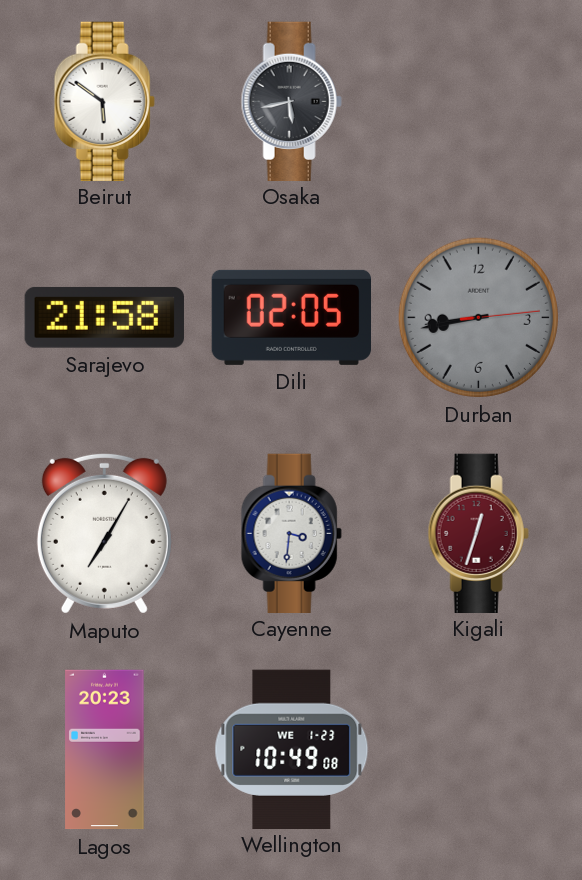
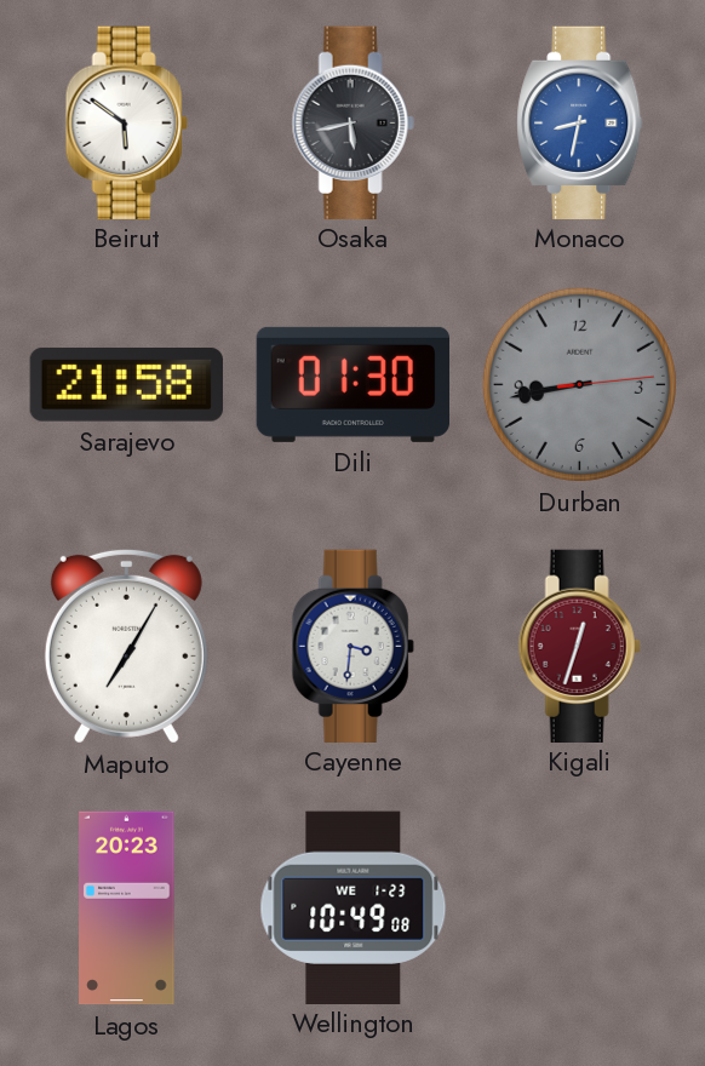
Monaco: none -> 8:32
Dili: 02:05 -> 01:30
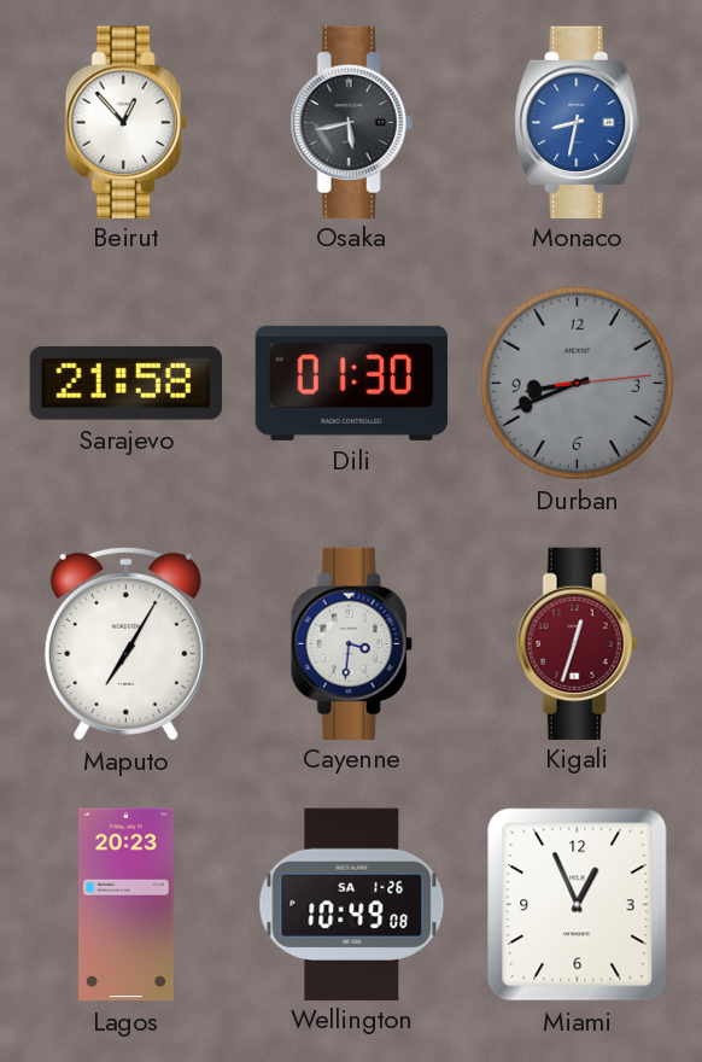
Beirut: 5:51 -> 12:53
Durban: 8:43 -> 8:41
Wellington date: WE 1-23 -> SA 1-26
Miami: none -> 12:56
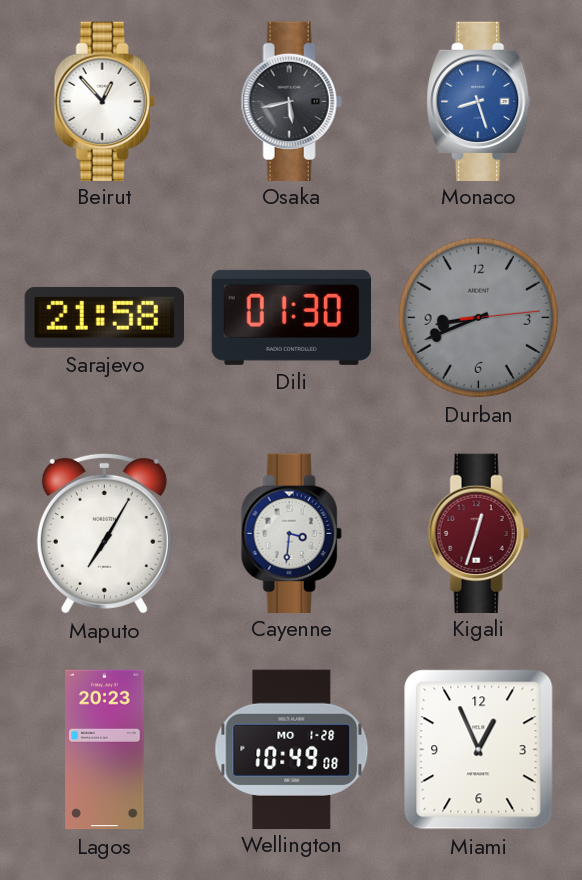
Monaco: 8:32 -> 8:27
Wellington date: SA 1-26 -> MO 1-28
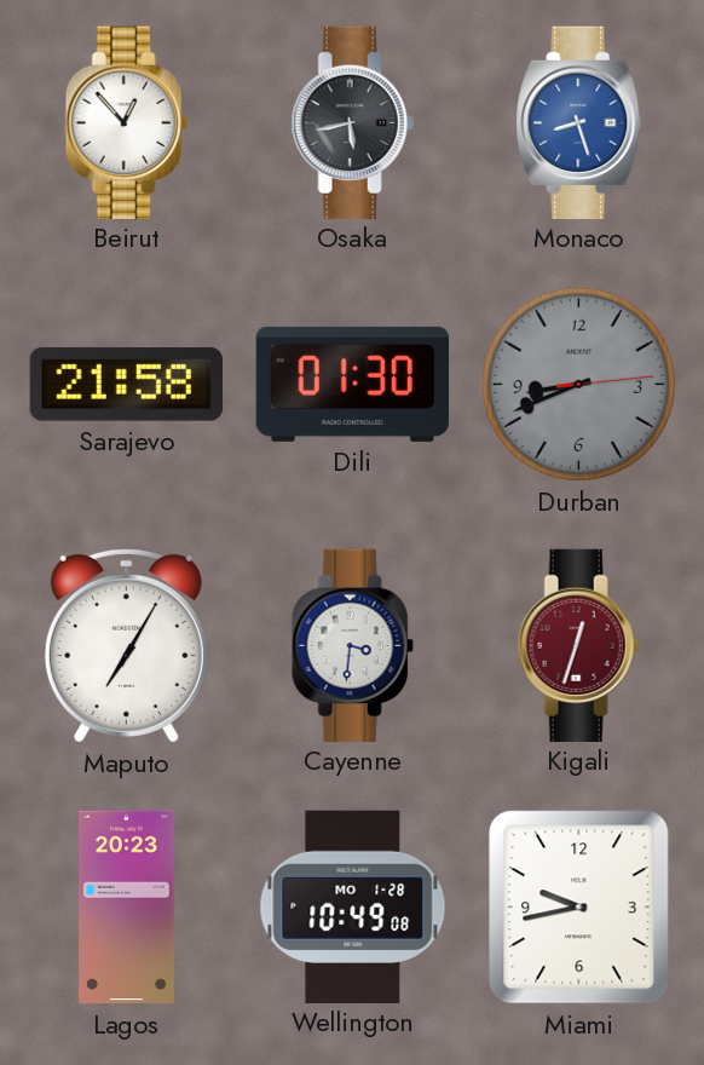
Miami: 12:56 -> 9:43
